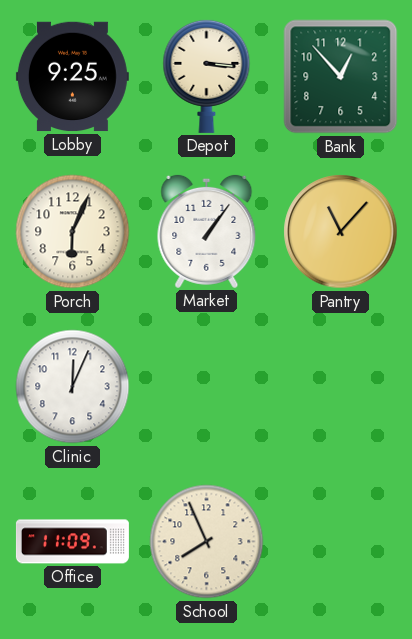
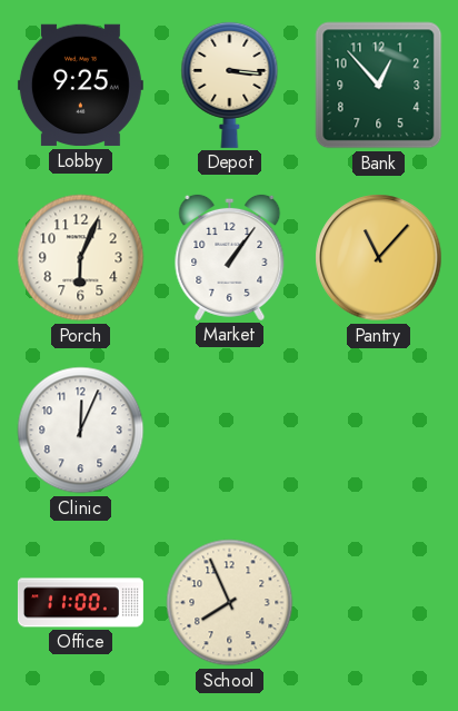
Office: 11:09 -> 11:00
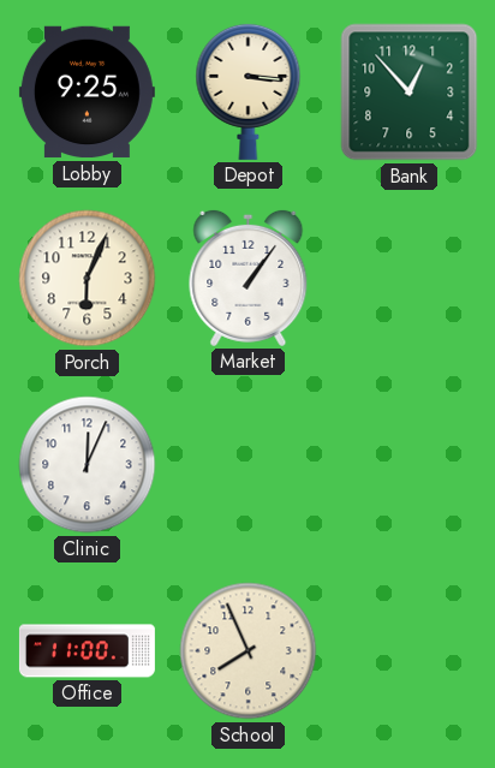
Pantry: 11:07 -> none
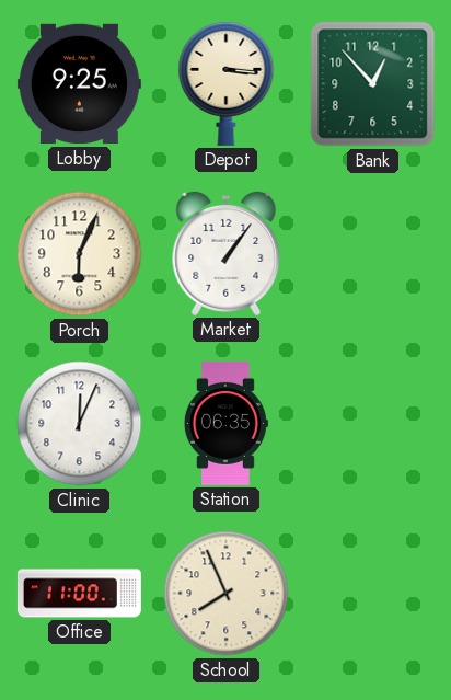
Station: none -> 06:35
